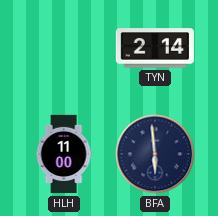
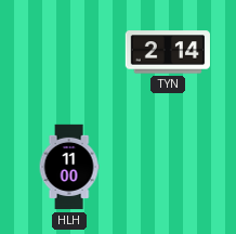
BFA: 5:59 -> none
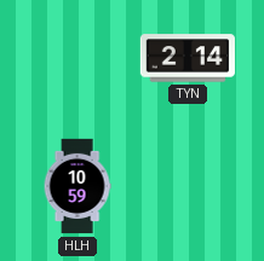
HLH: 11:00 -> 10:59
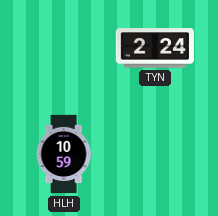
TYN: 2:14 -> 2:24
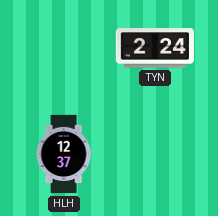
HLH: 10:59 -> 12:37
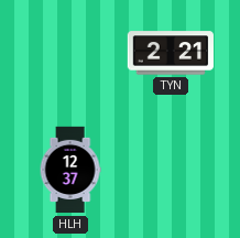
TYN: 2:24 -> 2:21
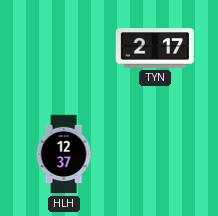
TYN: 2:21 -> 2:17
